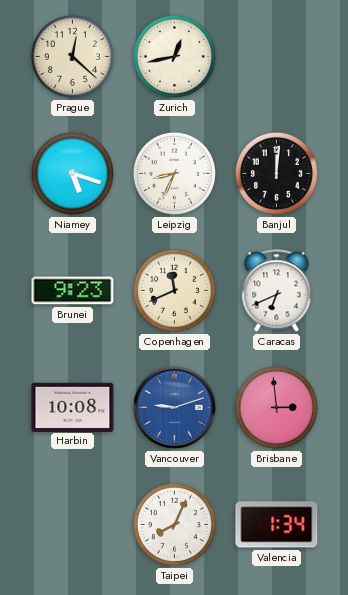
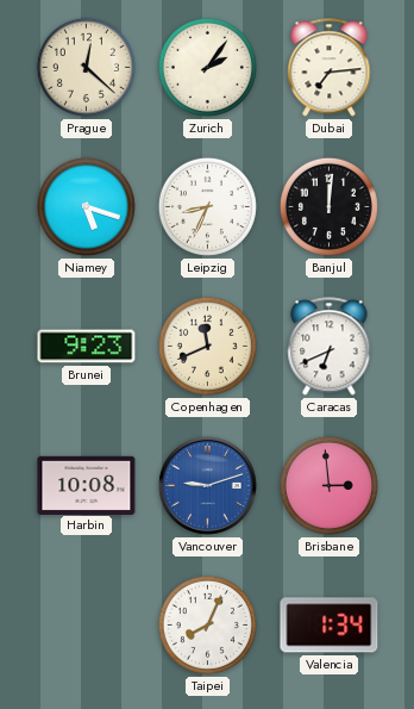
Zurich: 12:43 -> 2:06
Dubai: none -> 7:14
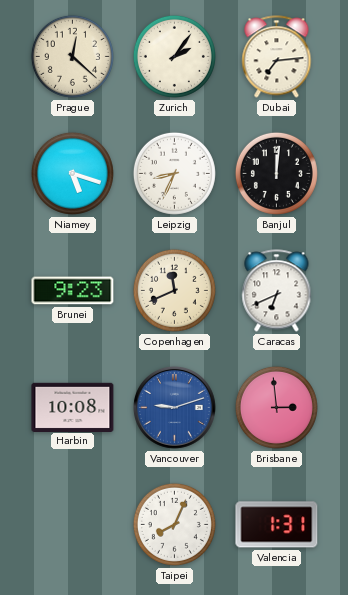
Valencia: 1:34 -> 1:31
